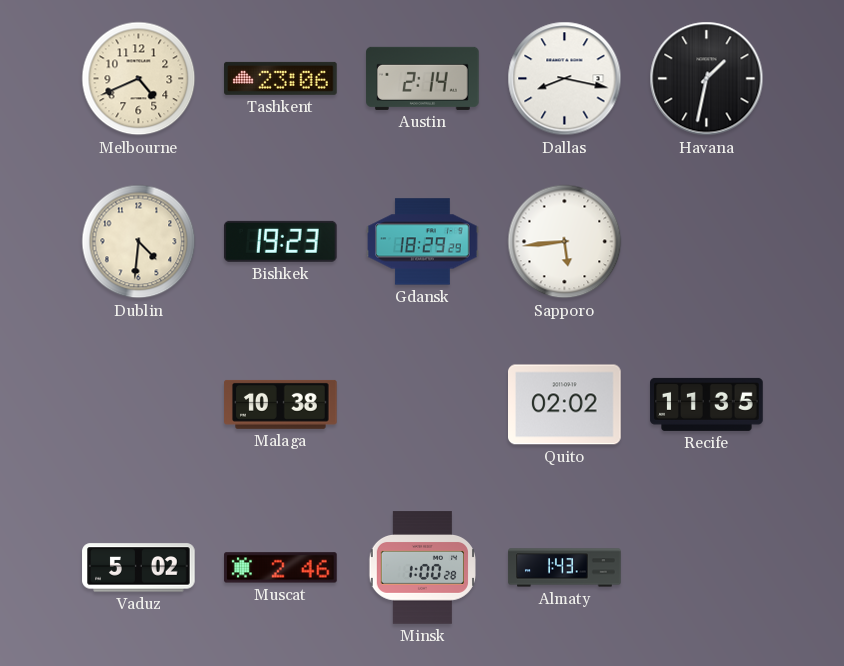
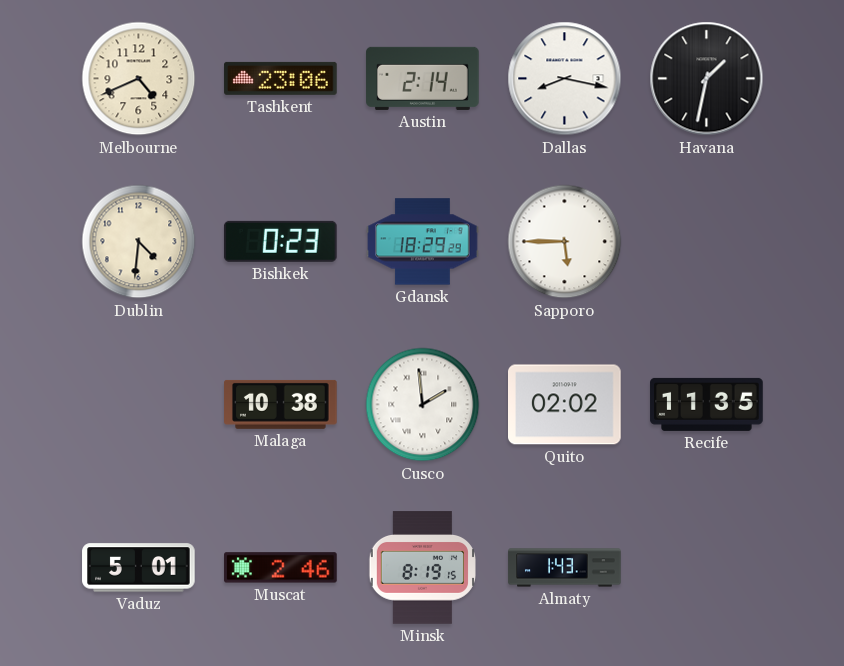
Bishkek: 19:23 -> 0:23
Sapporo: 5:44 -> 5:45
Cusco: none -> 1:59
Vaduz: 5:02 -> 5:01
Minsk: 1:00 -> 8:19
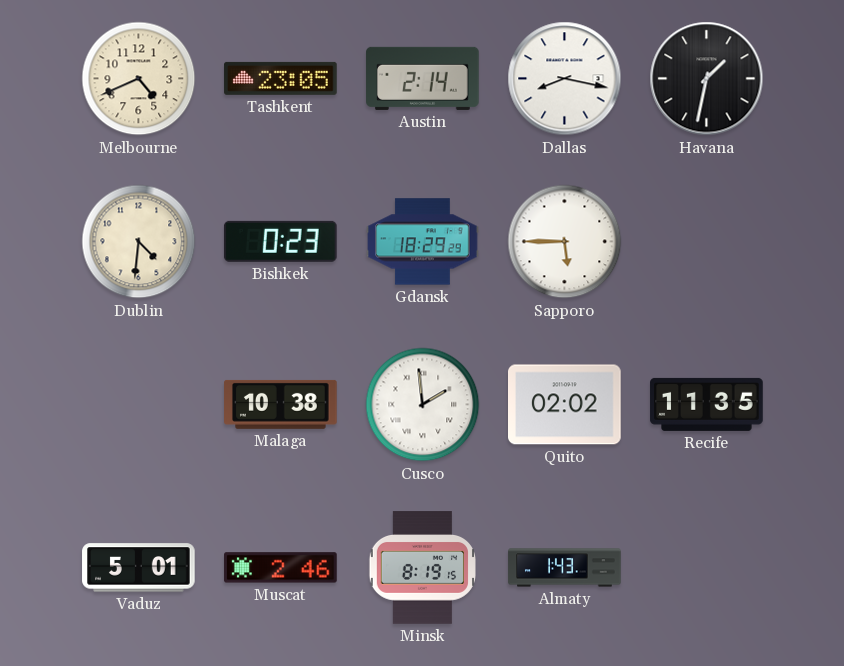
Tashkent: 23:06 -> 23:05
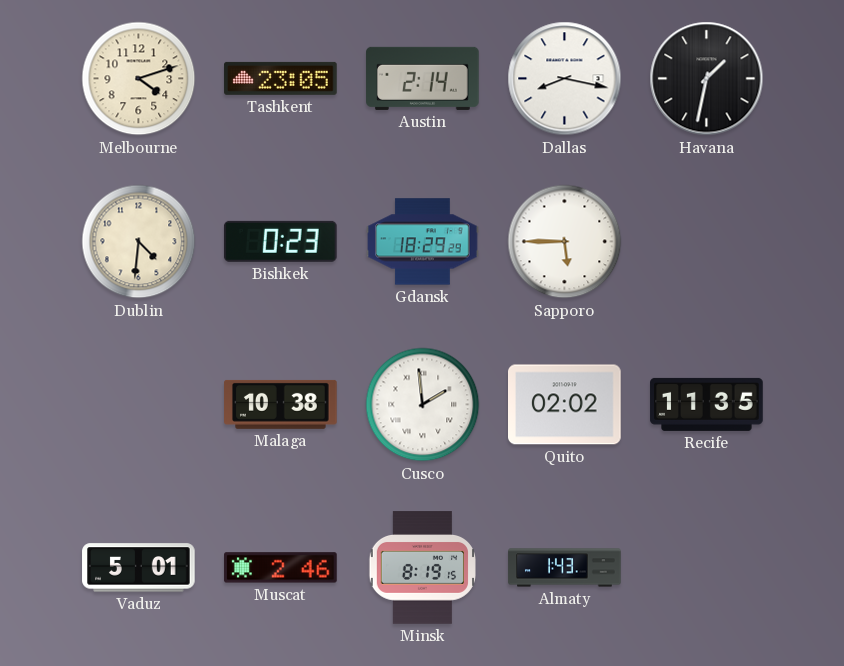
Melbourne: 4:41 -> 4:12
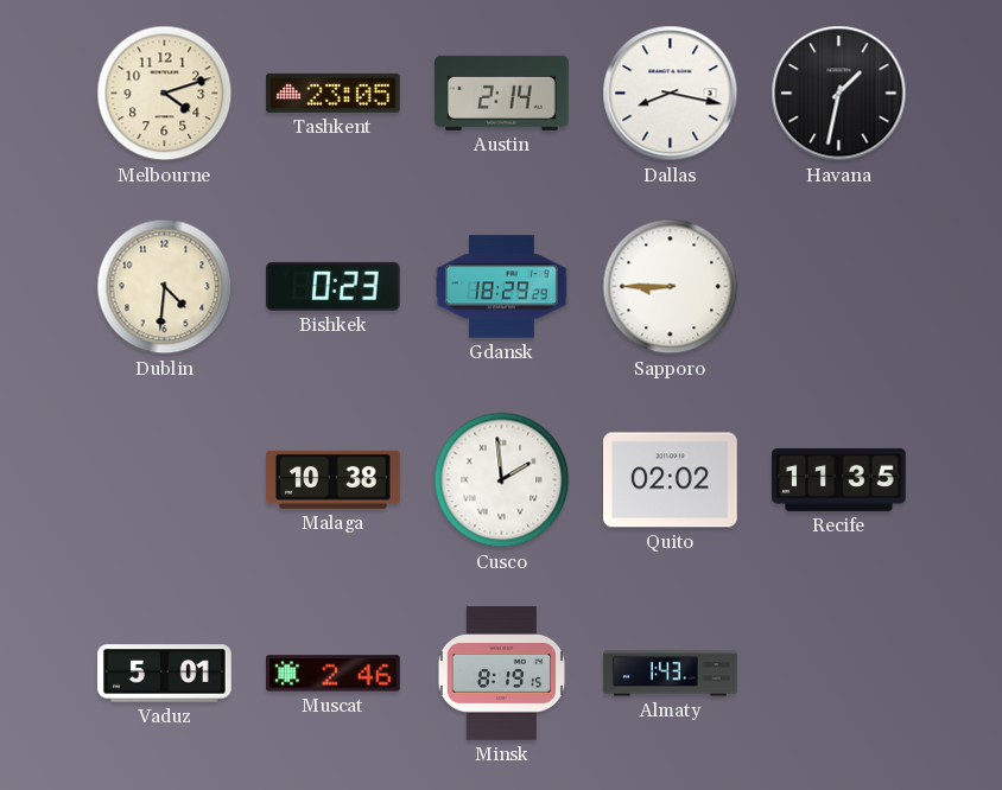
Sapporo: 5:45 -> 8:45
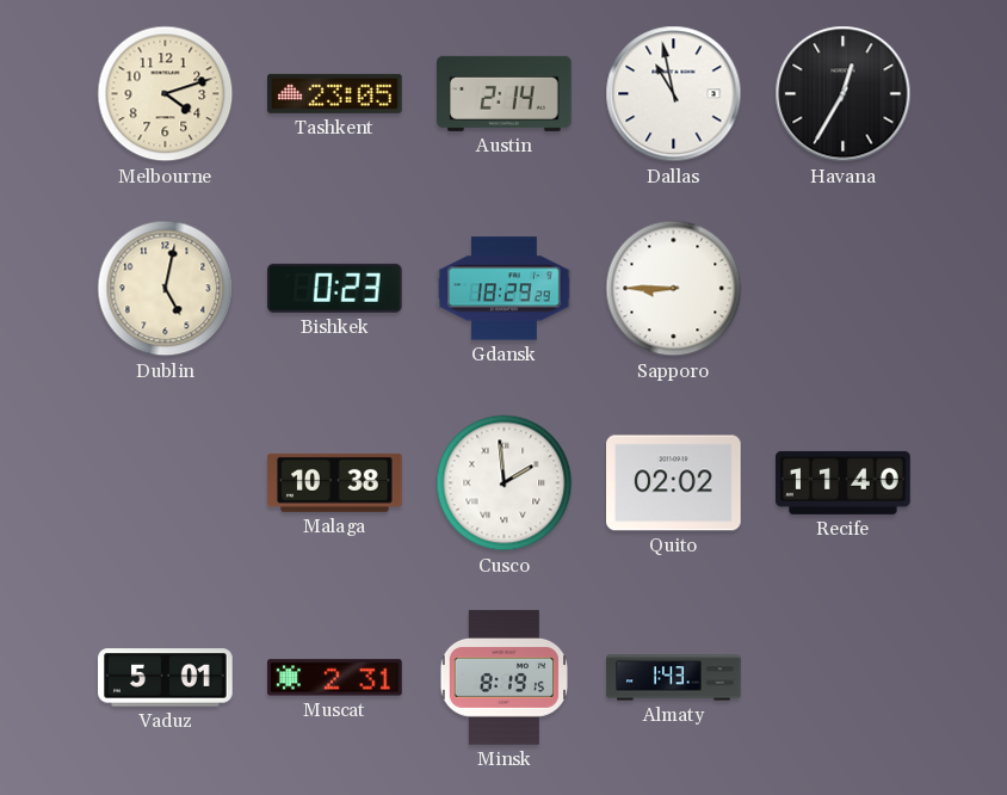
Dallas: 8:17 -> 10:58
Havana: 1:32 -> 12:35
Dublin: 4:31 -> 5:02
Recife: 11:35 -> 11:40
Muscat: 2:46 -> 2:31
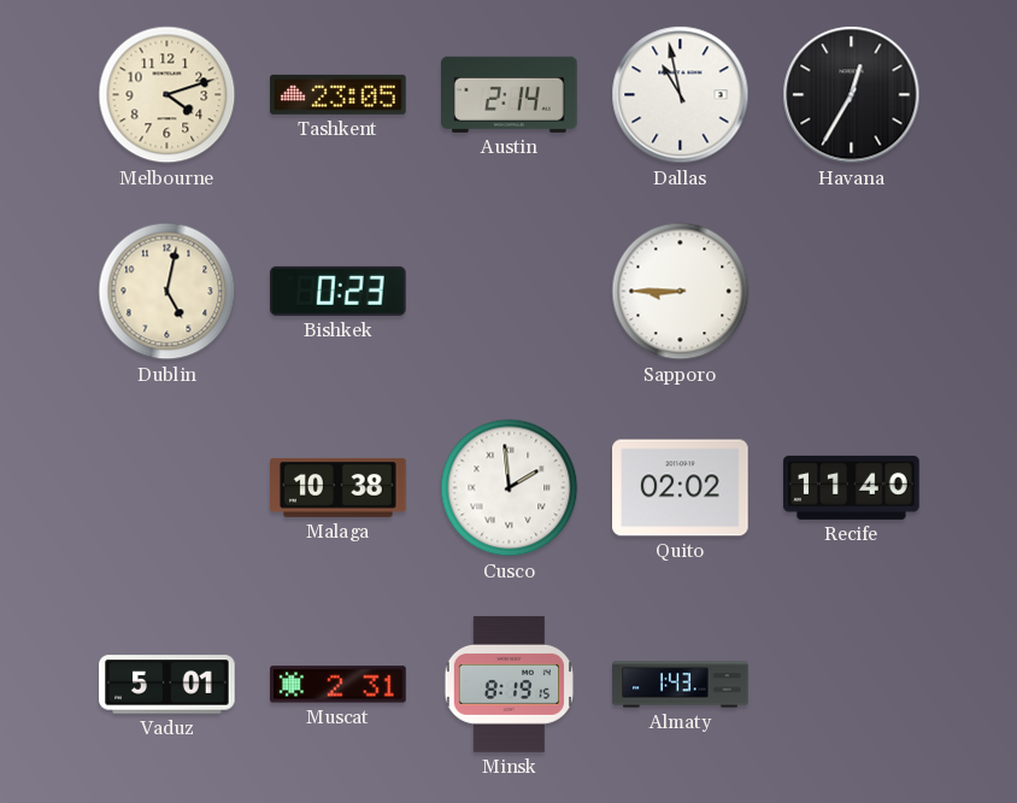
Gdansk: 18:29 -> none
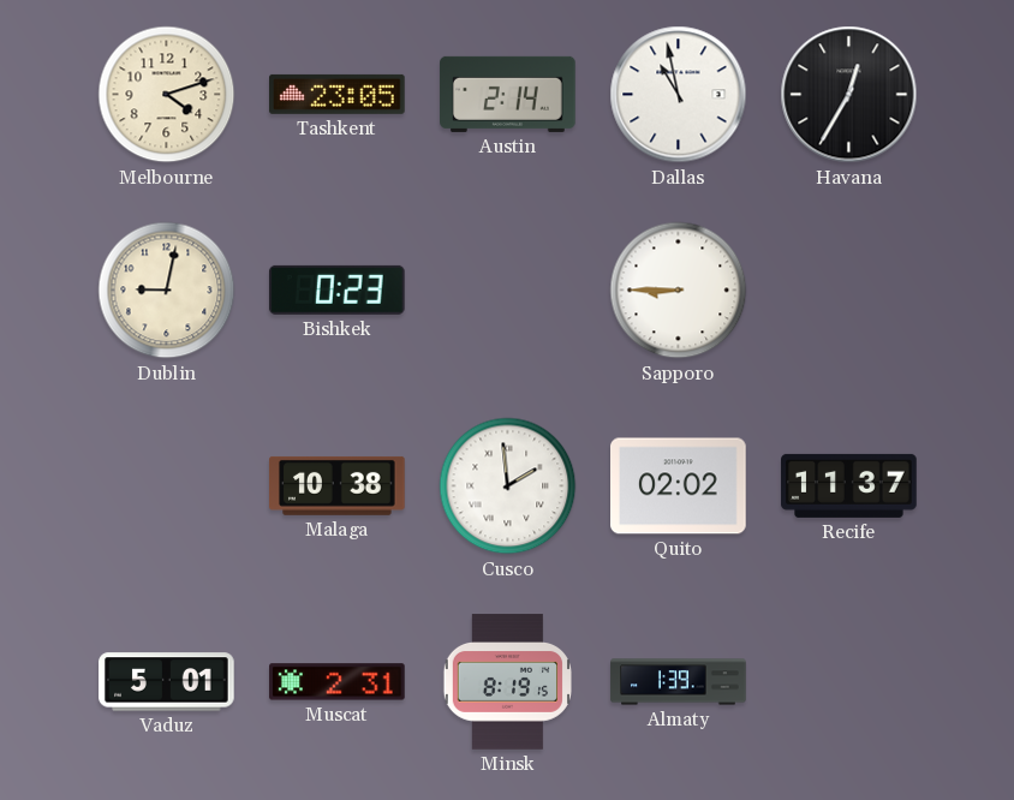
Dublin: 5:02 -> 9:02
Recife: 11:40 -> 11:37
Almaty: 1:43 -> 1:39
